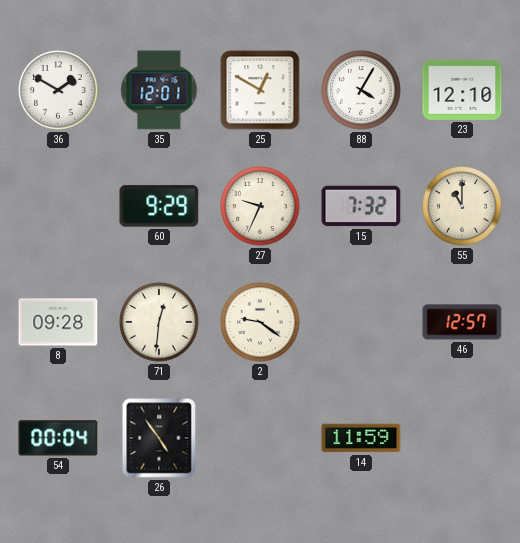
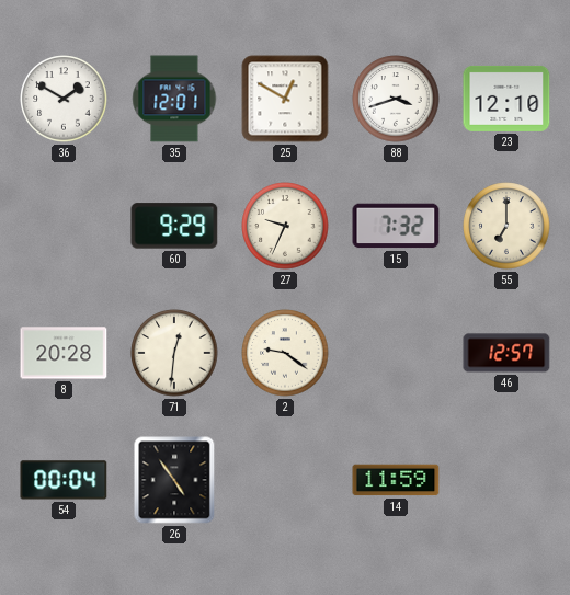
88: 4:05 -> 3:42
55: 11:00 -> 7:00
8: 09:28 -> 20:28
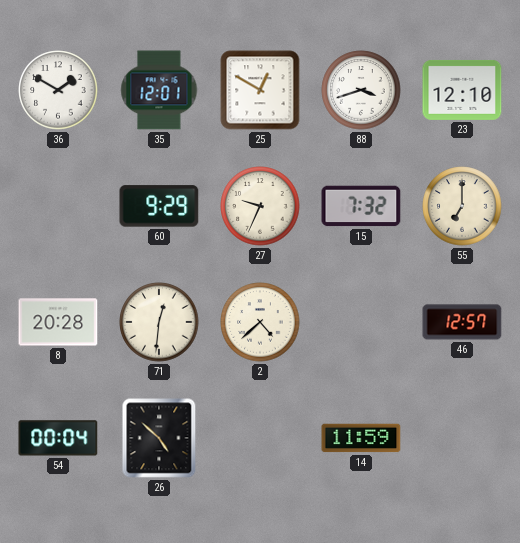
2: 9:21 -> 4:38
26: 4:54 -> 4:52
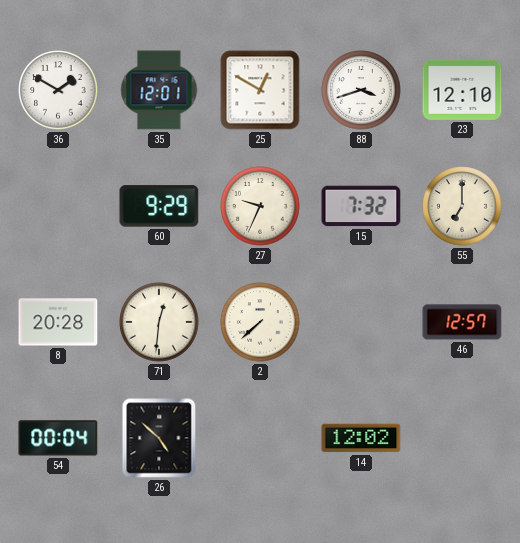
2: 4:38 -> 7:38
14: 11:59 -> 12:02
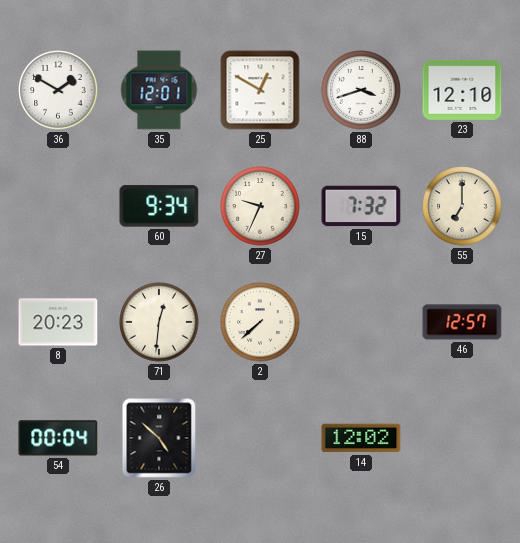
60: 9:29 -> 9:34
8: 20:28 -> 20:23
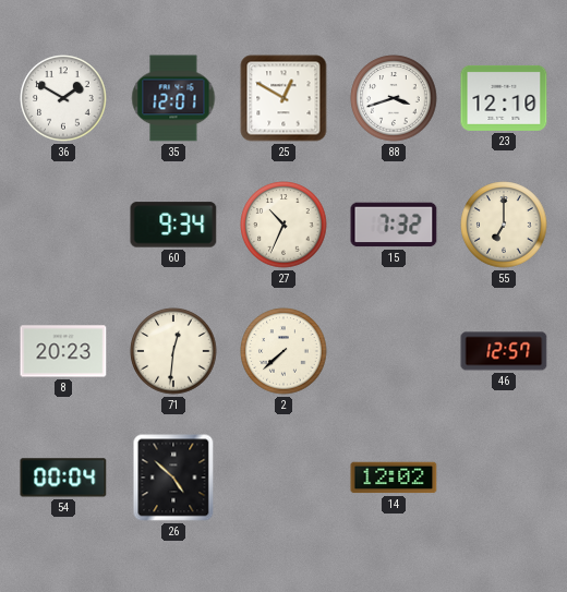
27: 9:34 -> 10:34
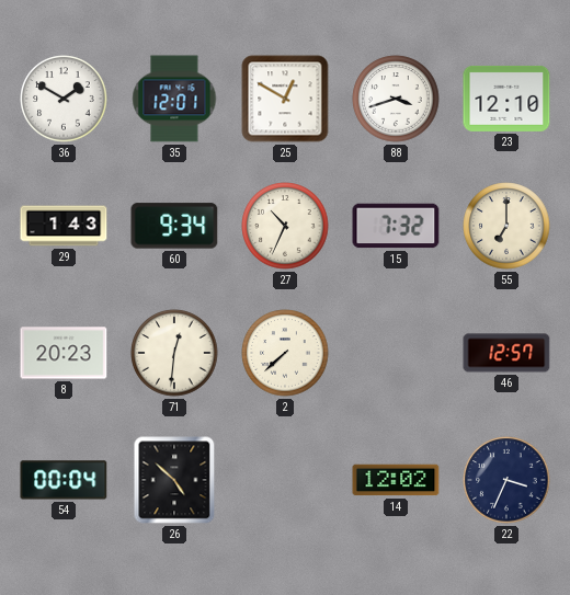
29: none -> 1:43
22: none -> 3:34
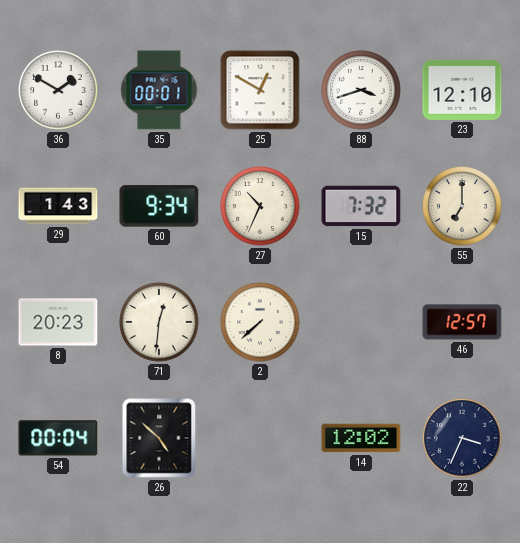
35: 12:01 -> 00:01
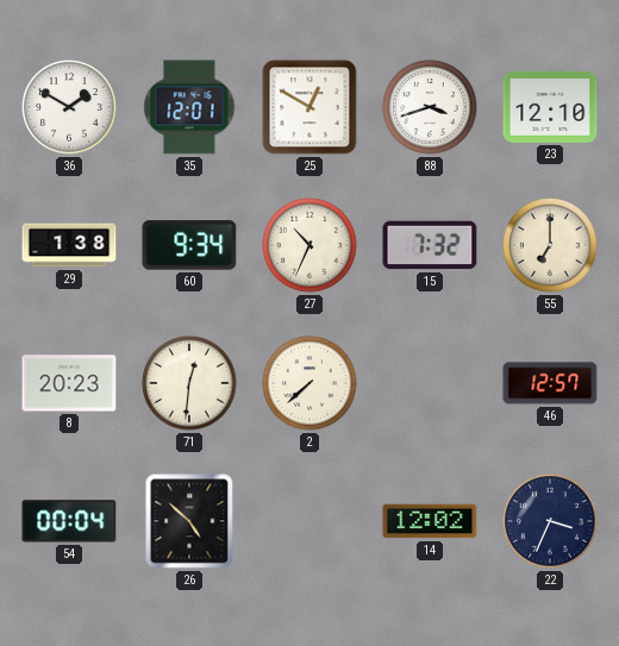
35: 00:01 -> 12:01
29: 1:43 -> 1:38
